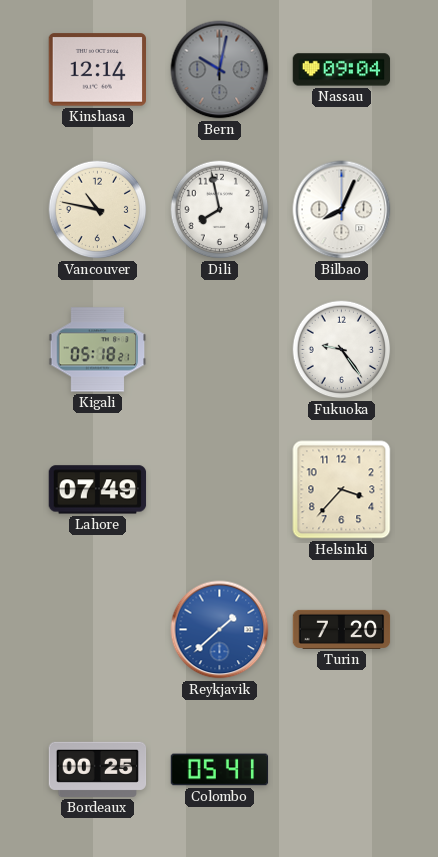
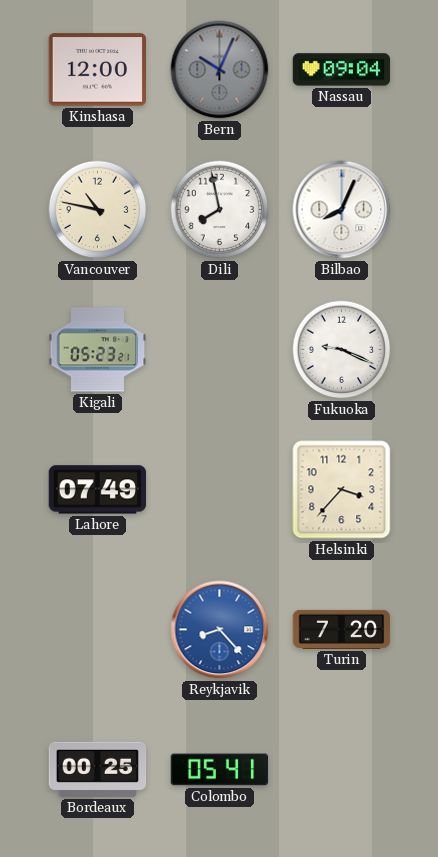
Kinshasa: 12:14 -> 12:00
Bern: 10:02 -> 10:04
Kigali: 05:18 -> 05:23
Fukuoka: 9:24 -> 9:19
Reykjavik: 1:38 -> 8:23
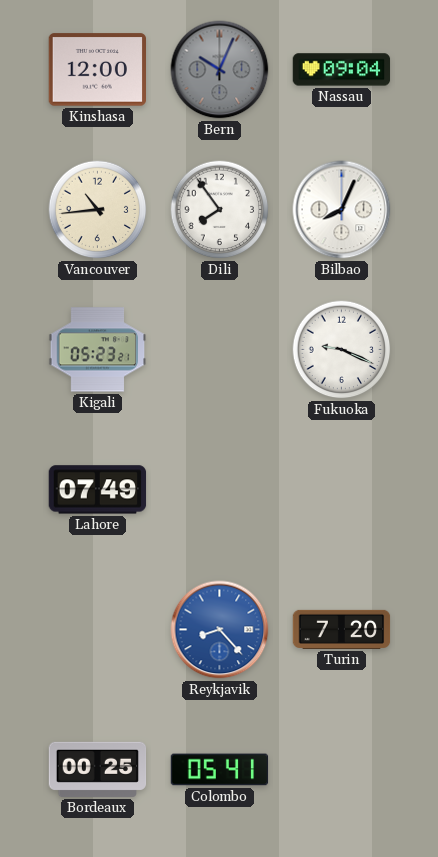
Vancouver: 10:47 -> 10:44
Dili: 7:58 -> 7:54
Helsinki: 3:37 -> none
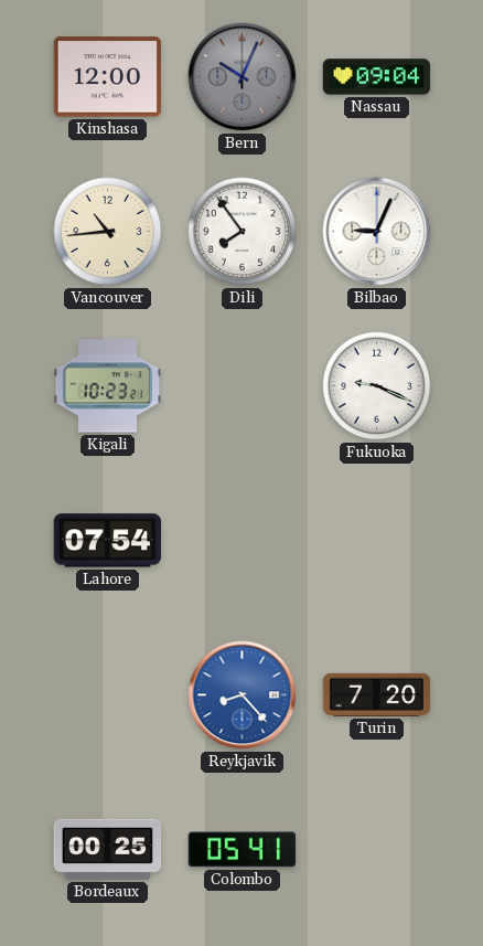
Bilbao: 8:04 -> 9:04
Kigali: 05:23 -> 10:23
Lahore: 07:49 -> 07:54
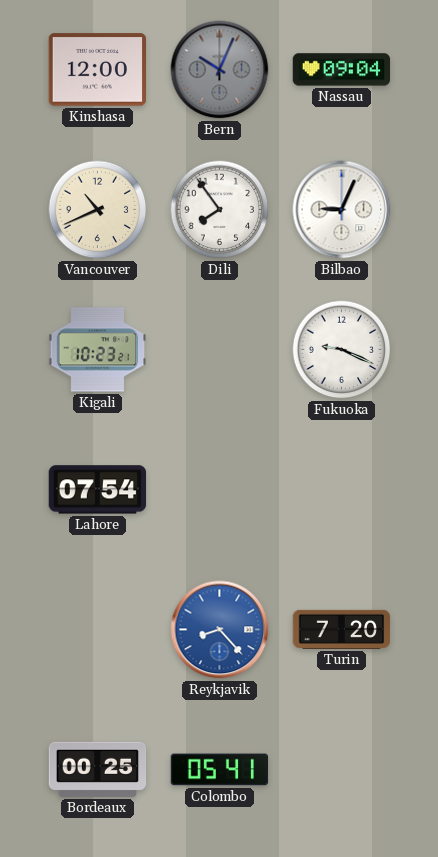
Vancouver: 10:44 -> 10:41
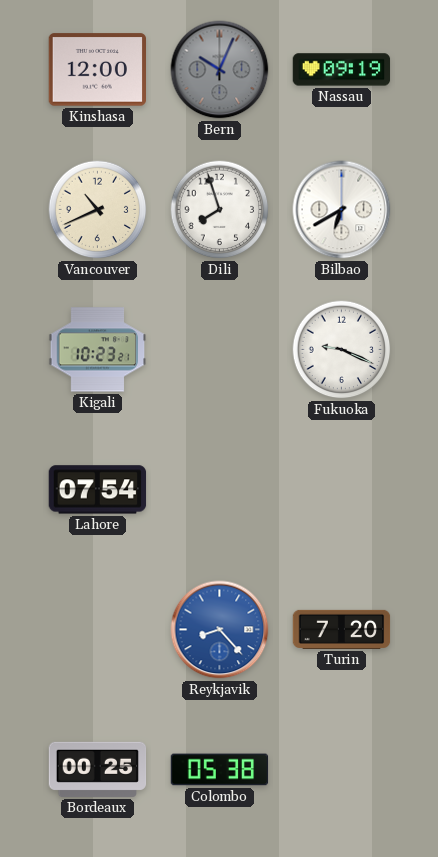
Nassau: 09:04 -> 09:19
Dili: 7:54 -> 7:57
Bilbao: 9:04 -> 6:40
Colombo: 05:41 -> 05:38
